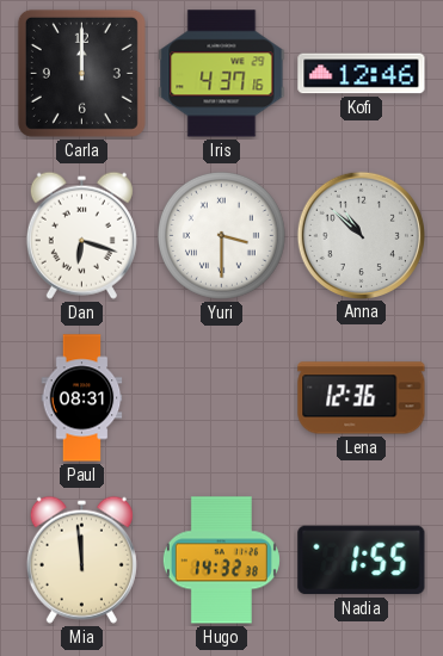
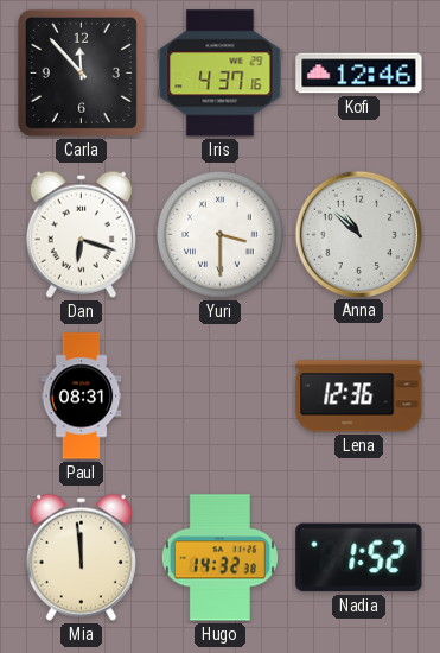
Carla: 12:00 -> 11:53
Nadia: 1:55 -> 1:52
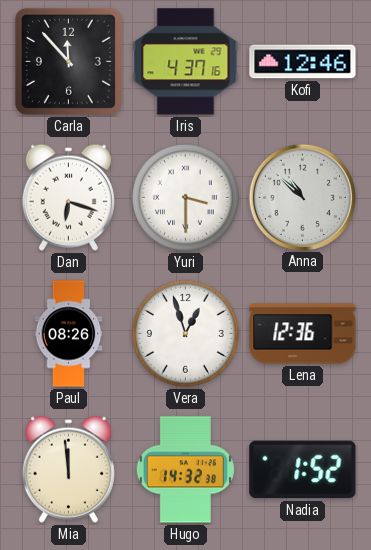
Paul: 08:31 -> 08:26
Vera: none -> 12:57
